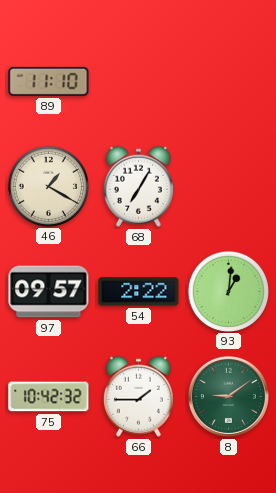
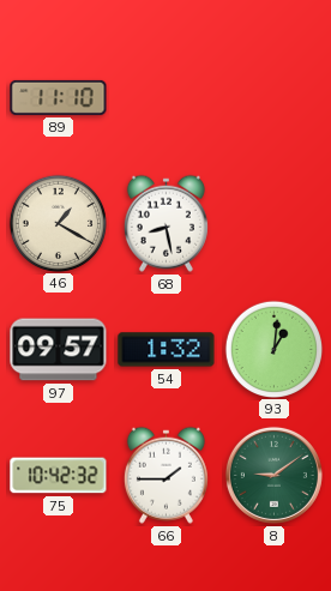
68: 7:05 -> 8:28
54: 2:22 -> 1:32
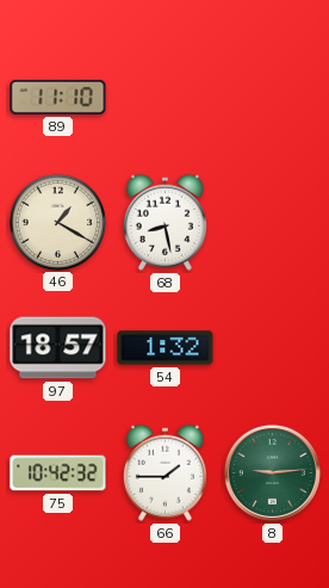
97: 09:57 -> 18:57
93: 1:01 -> none
8: 9:09 -> 9:14
